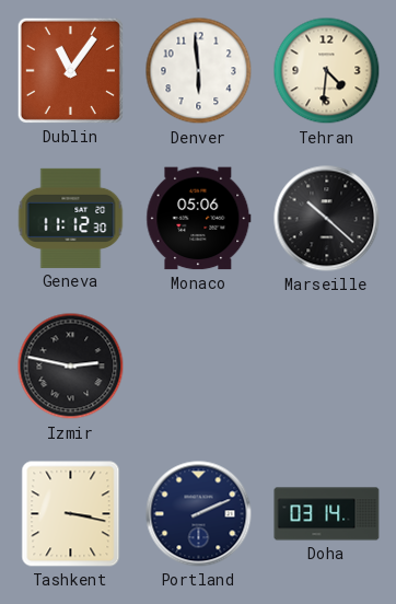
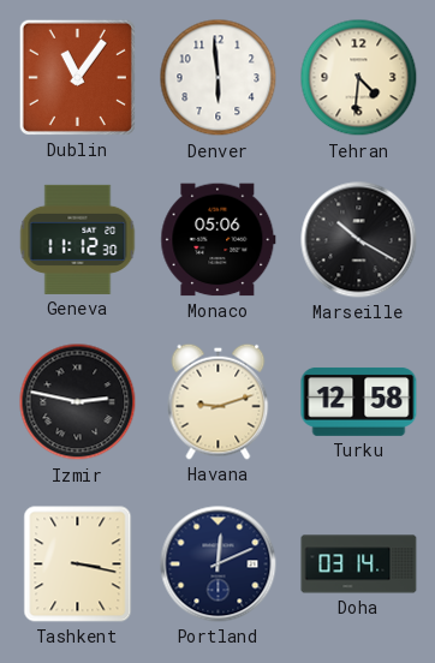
Marseille: 10:22 -> 10:20
Havana: none -> 9:12
Turku: none -> 12:58
Portland: 2:11 -> 12:11
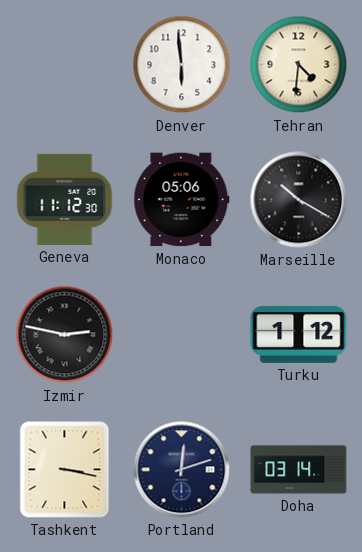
Dublin: 11:06 -> none
Havana: 9:12 -> none
Turku: 12:58 -> 1:12
Portland: 12:11 -> 12:12
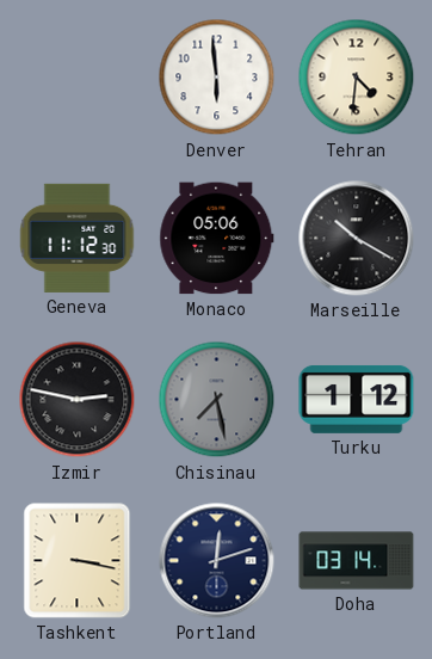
Chisinau: none -> 7:28
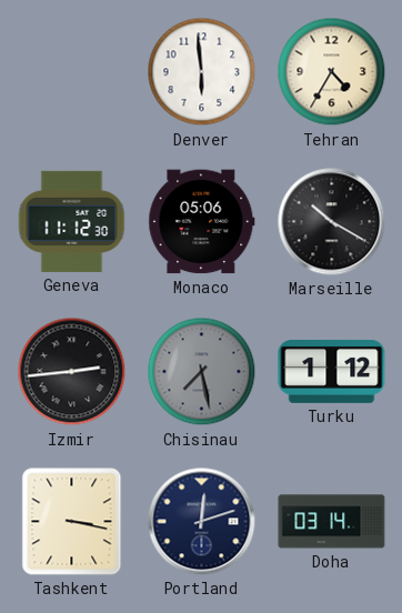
Tehran: 4:31 -> 4:35
Izmir: 2:47 -> 2:44
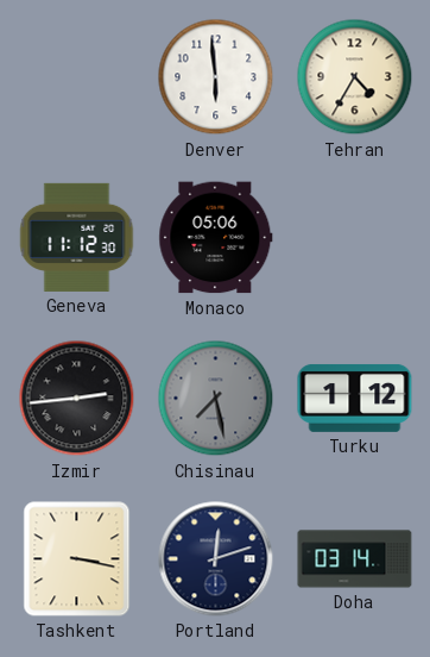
Marseille: 10:20 -> none
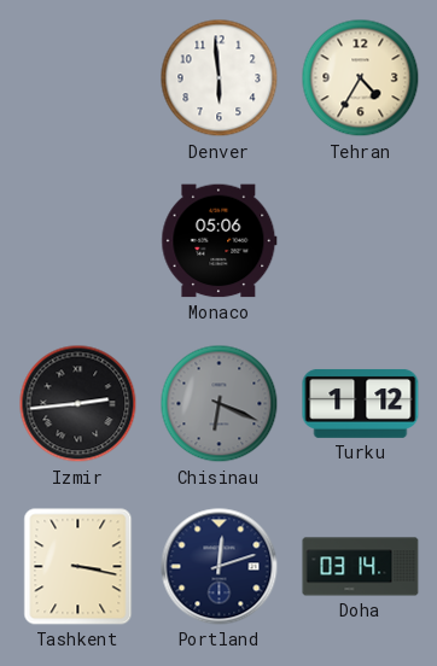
Geneva: 11:12 -> none
Chisinau: 7:28 -> 6:19
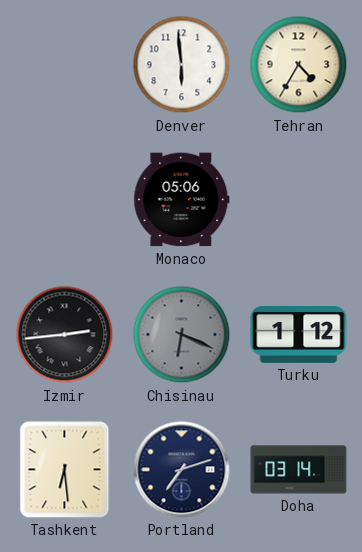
Tashkent: 3:17 -> 6:29
Portland: 12:12 -> 7:12
